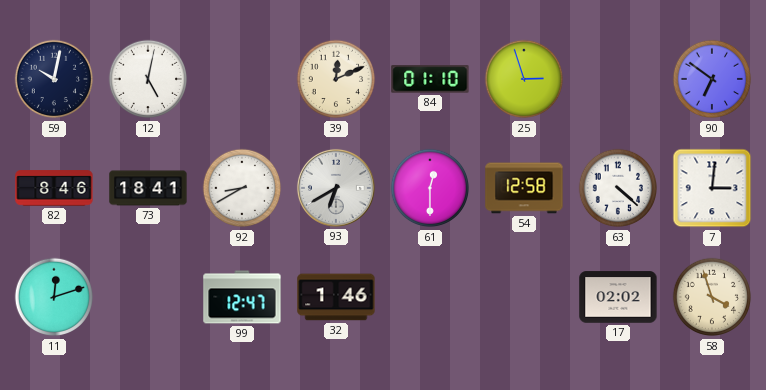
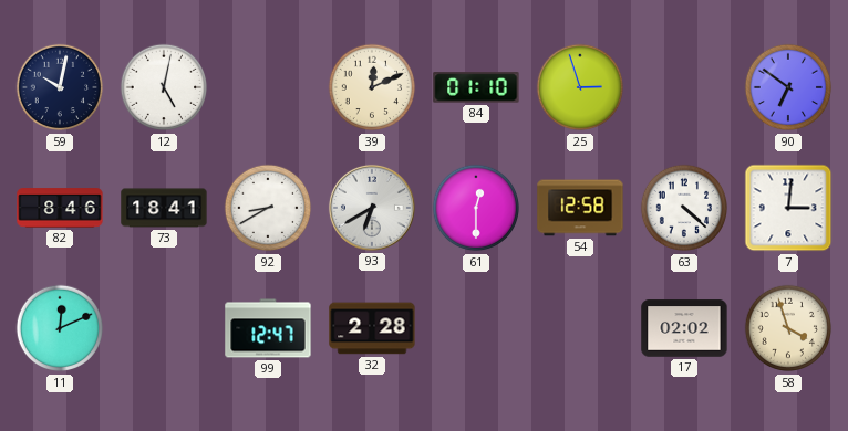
11: 12:12 -> 12:11
32: 1:46 -> 2:28
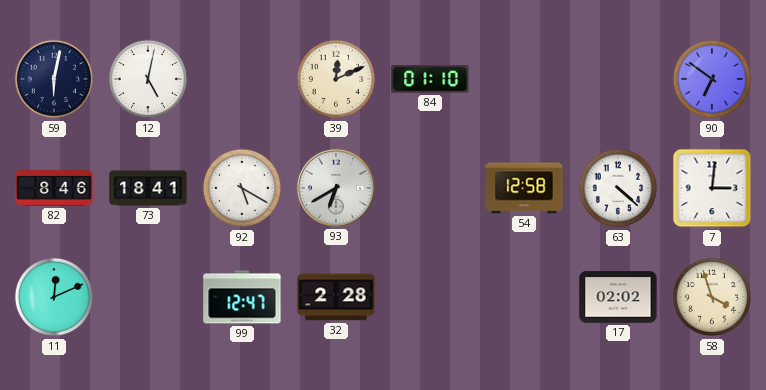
59: 10:02 -> 6:02
25: 2:57 -> none
92: 8:40 -> 5:20
61: 12:30 -> none
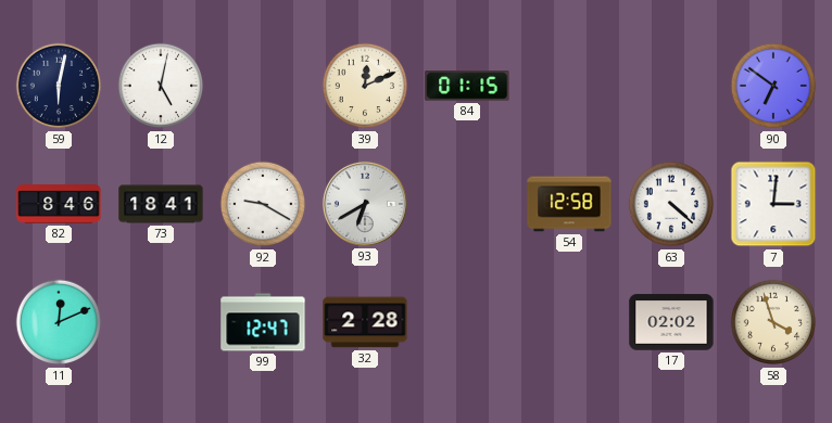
84: 01:10 -> 01:15
92: 5:20 -> 9:20
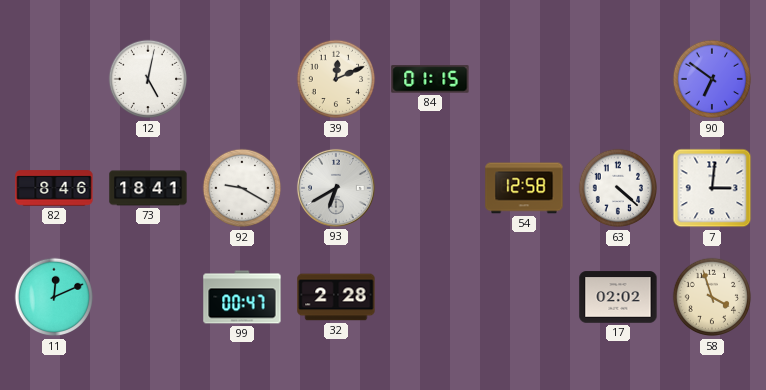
59: 6:02 -> none
99: 12:47 -> 00:47
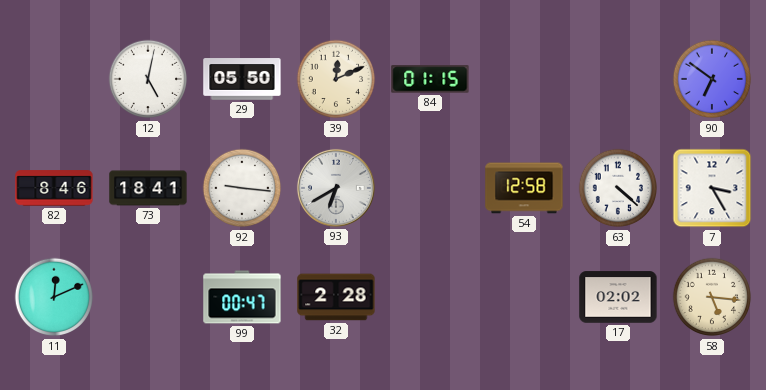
29: none -> 05:50
92: 9:20 -> 9:16
7: 3:01 -> 3:25
58: 3:57 -> 5:16
